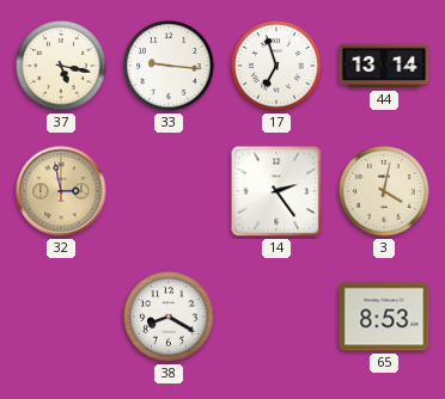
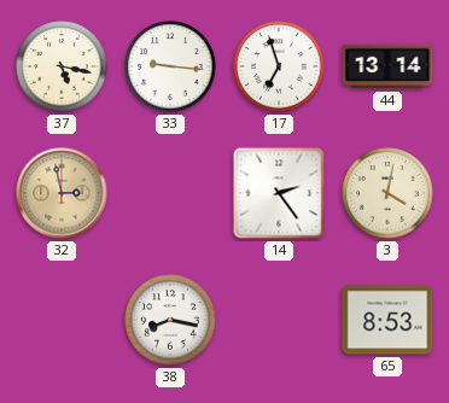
38: 8:20 -> 8:17
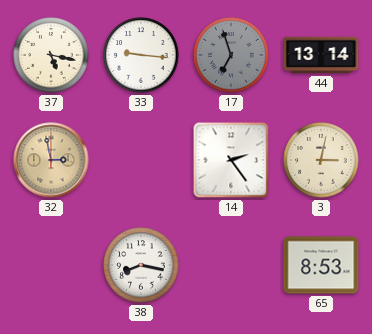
17 dial: white -> grey
3: 4:02 -> 3:02
